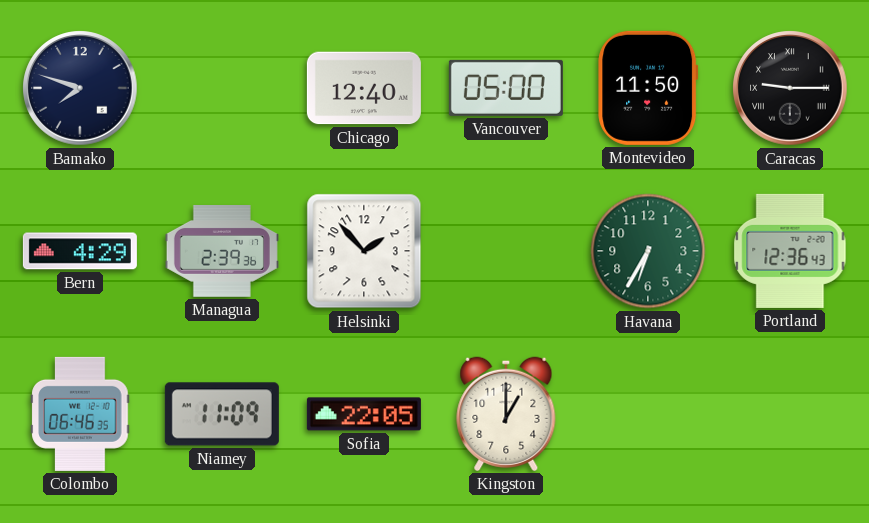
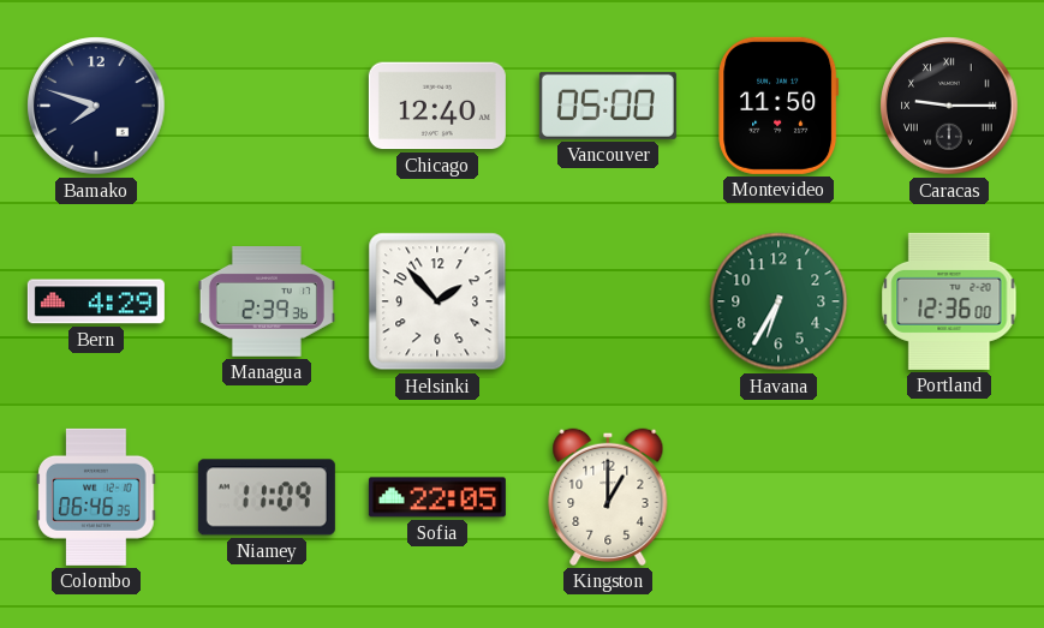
Portland: 12:36:43 -> 12:36:00
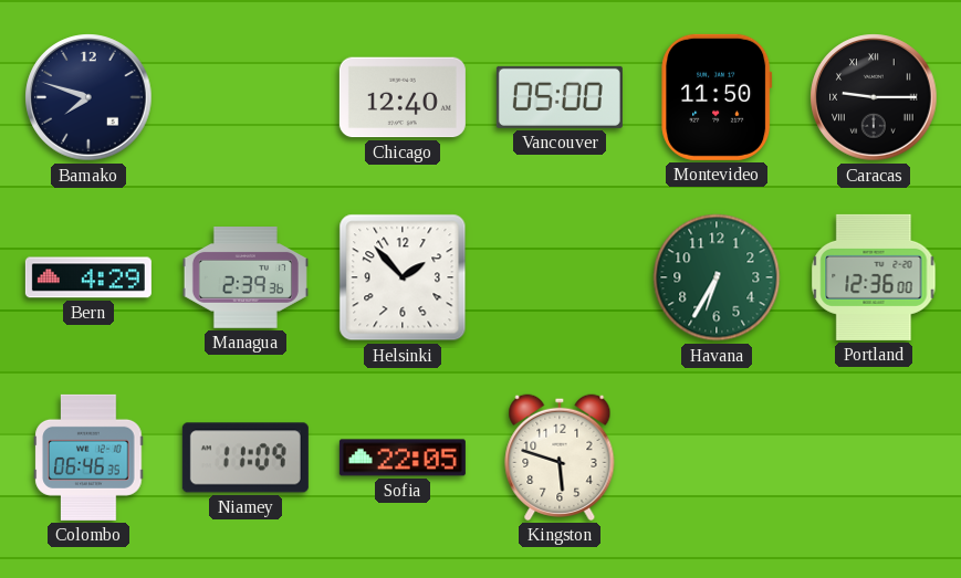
Kingston: 1:00 -> 5:48
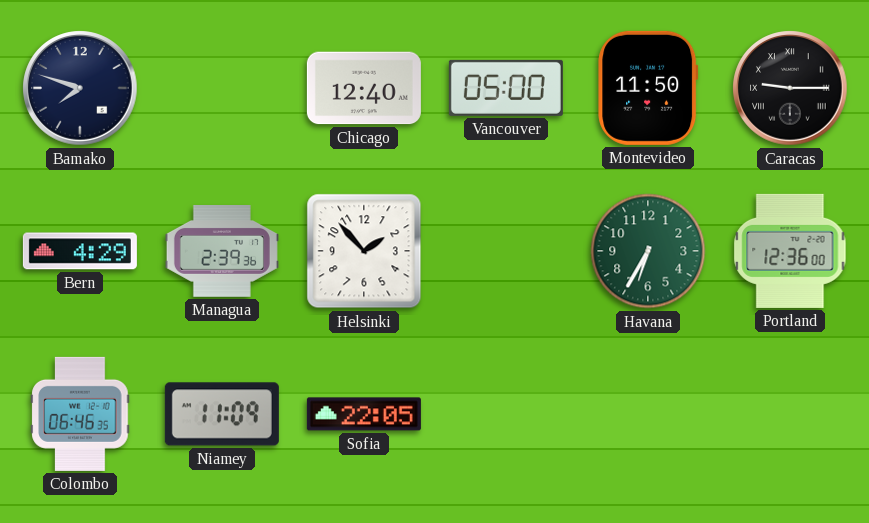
Kingston: 5:48 -> none
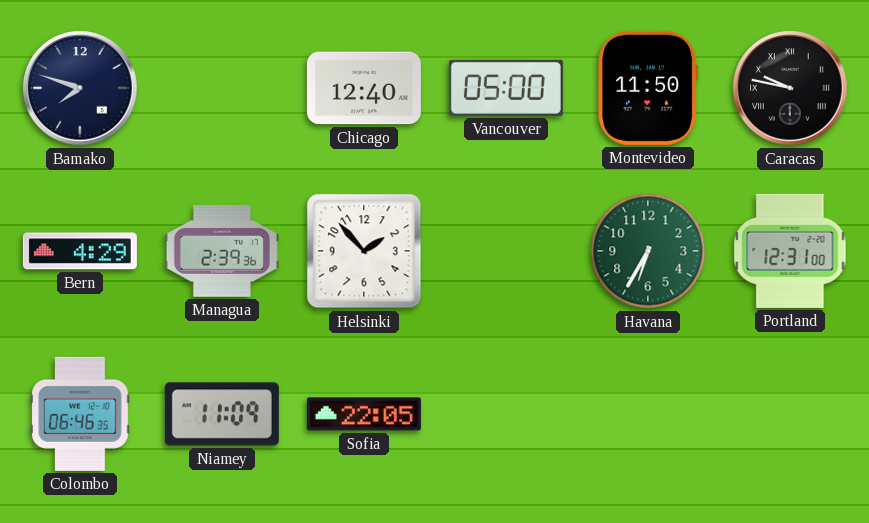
Caracas: 9:15 -> 9:47
Portland: 12:36 -> 12:31
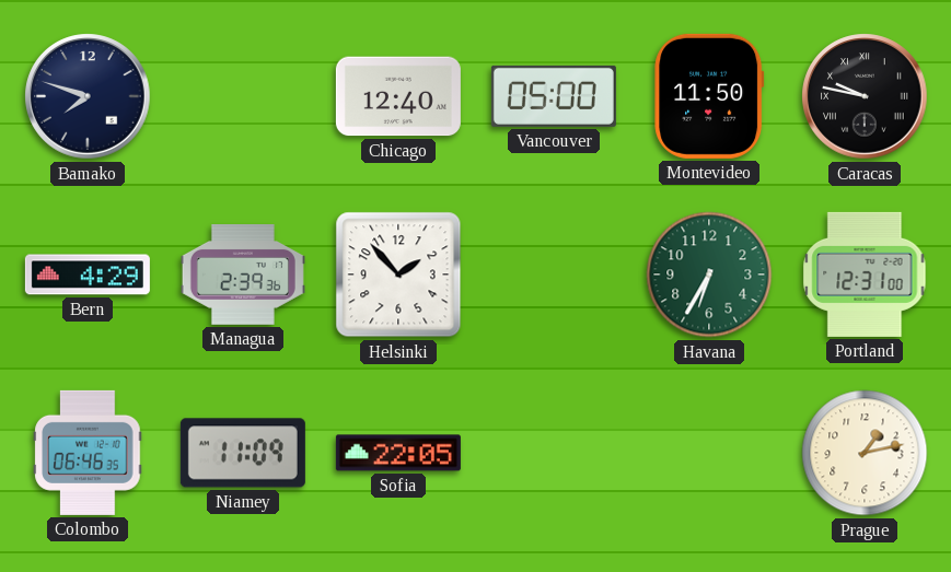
Prague: none -> 1:13
